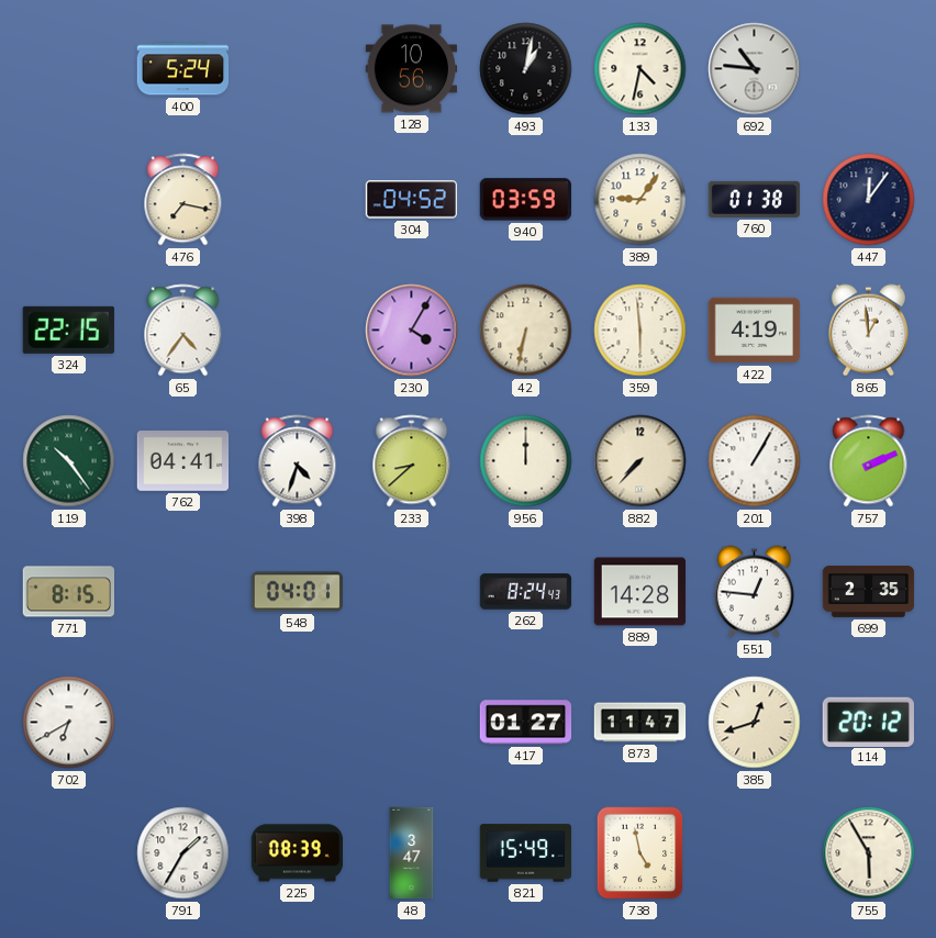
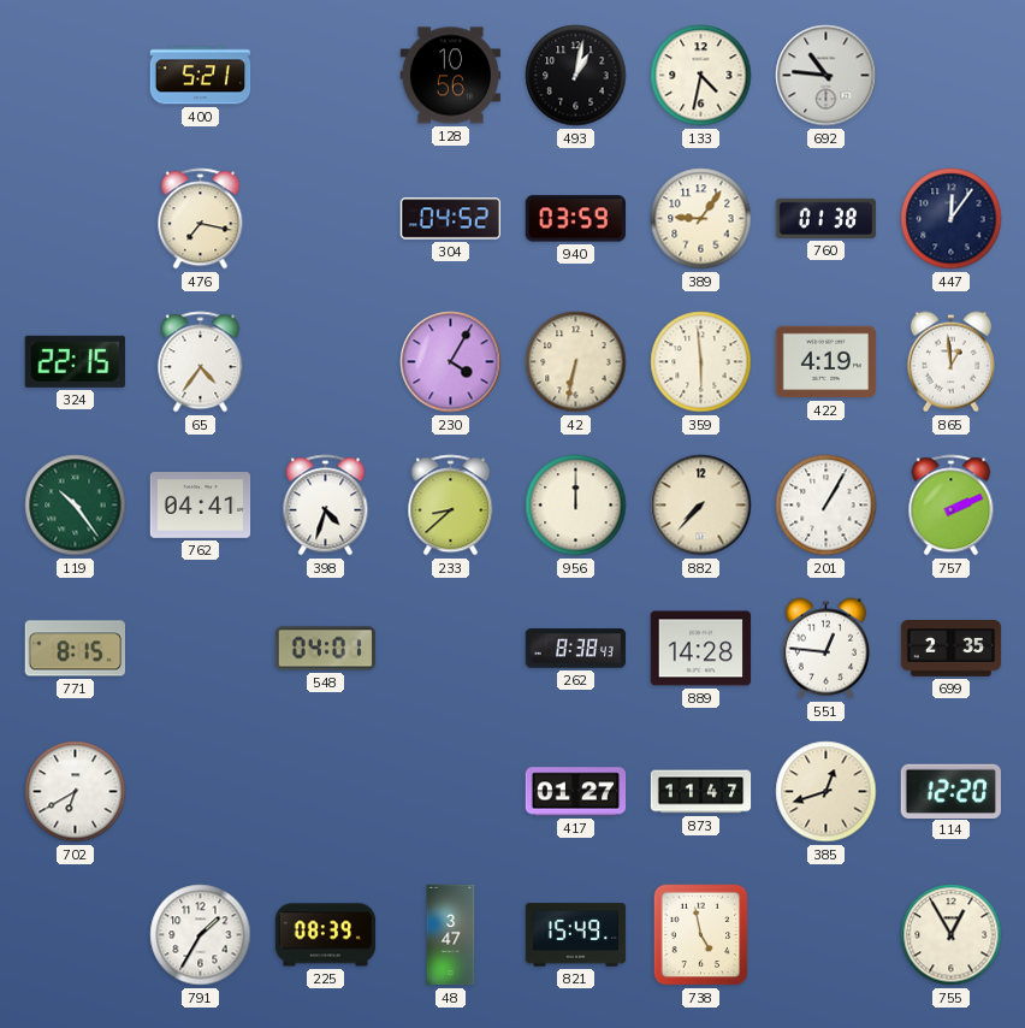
400: 5:24 -> 5:21
262: 8:24 -> 8:38
114: 20:12 -> 12:20
755: 5:55 -> 12:55
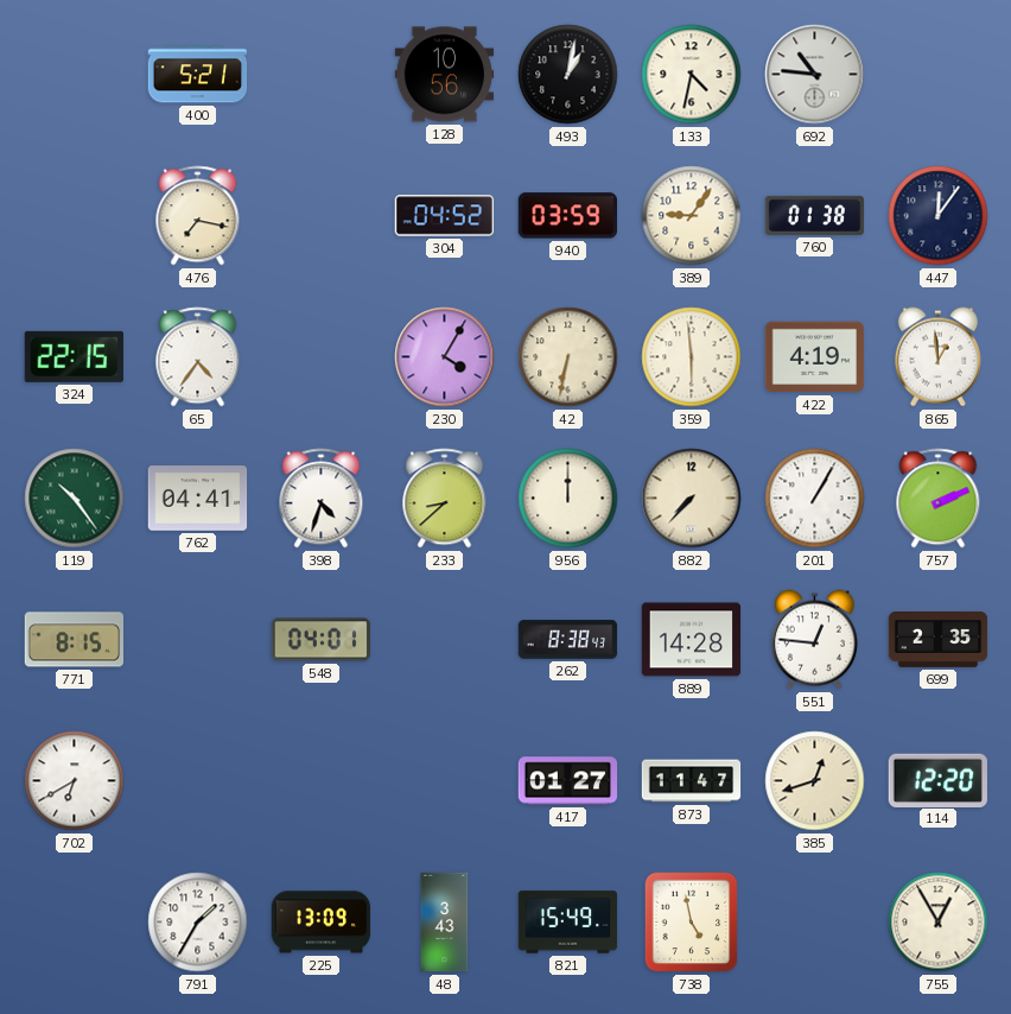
225: 08:39 -> 13:09
48: 3:47 -> 3:43
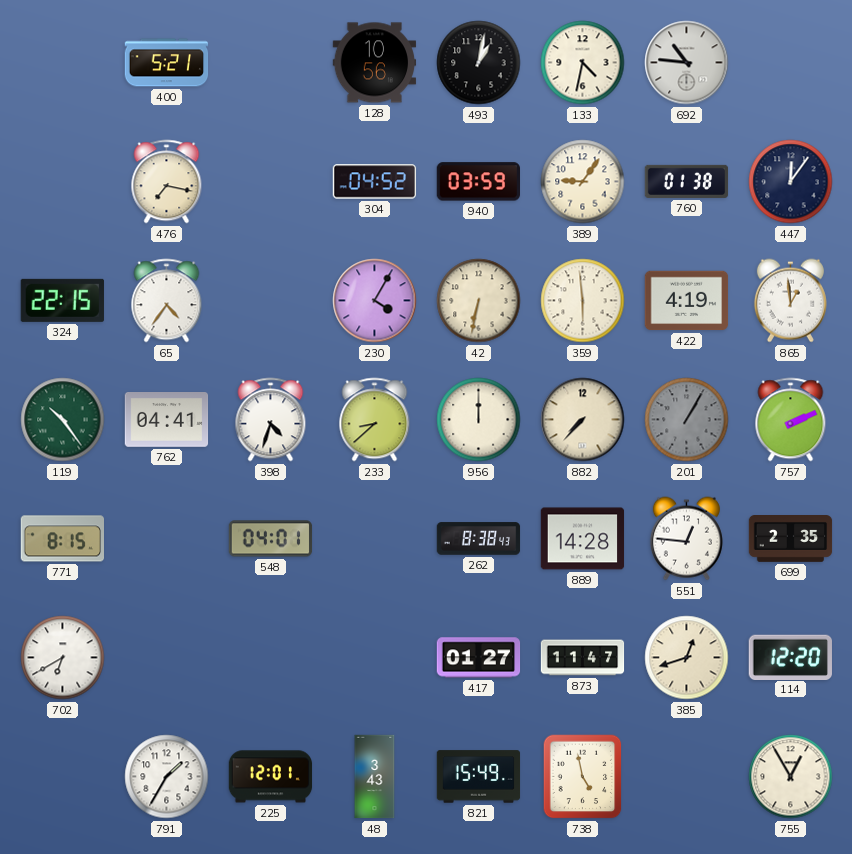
201 dial: white -> grey
225: 13:09 -> 12:01
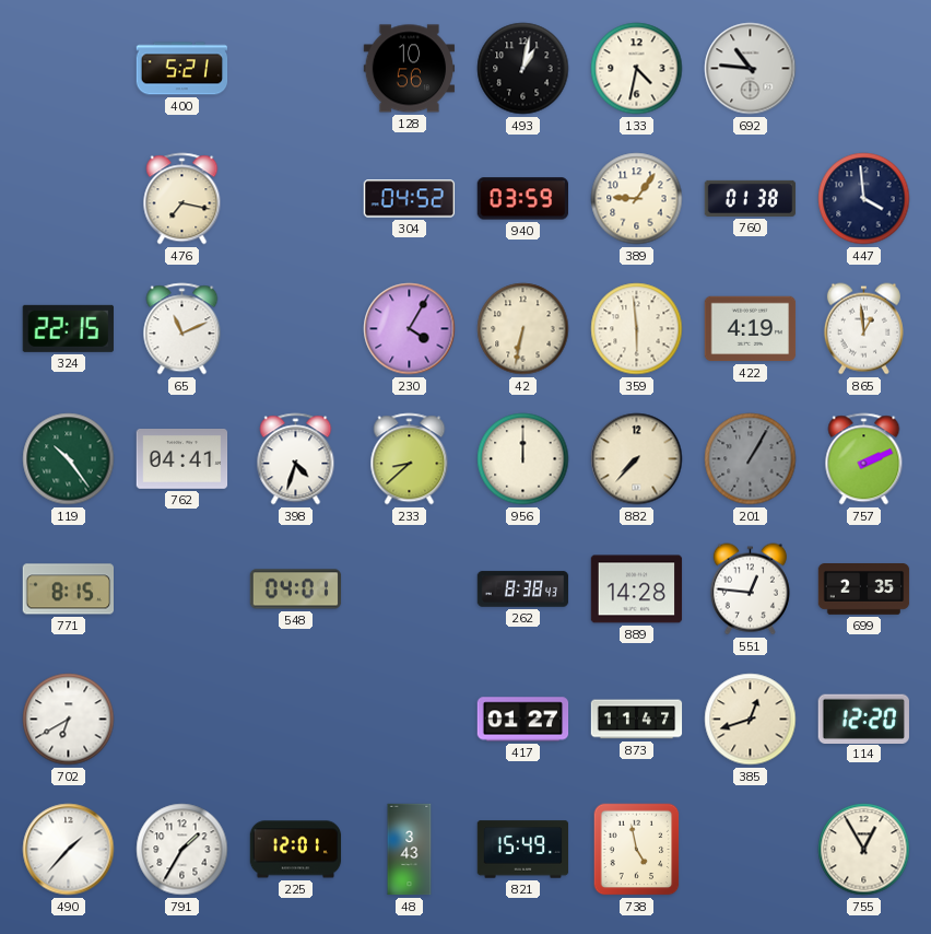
447: 12:06 -> 3:59
65: 4:36 -> 11:11
490: none -> 1:37
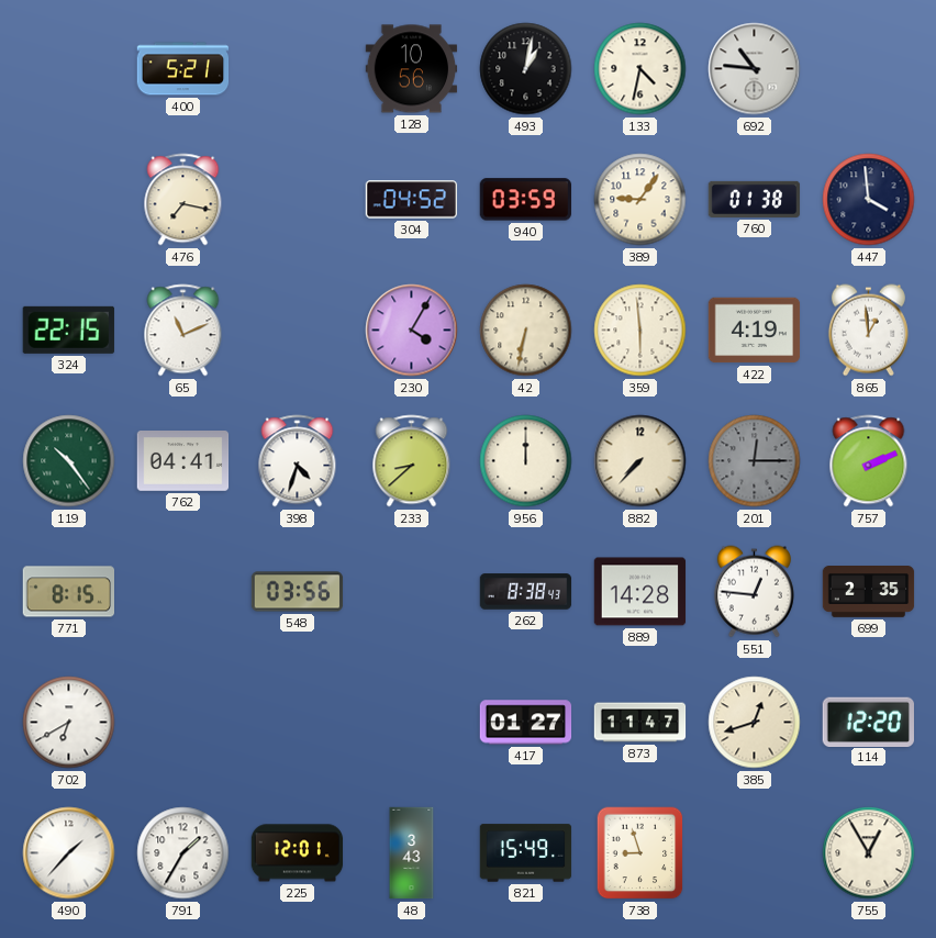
201: 1:05 -> 12:15
548: 04:01 -> 03:56
738: 4:58 -> 8:57
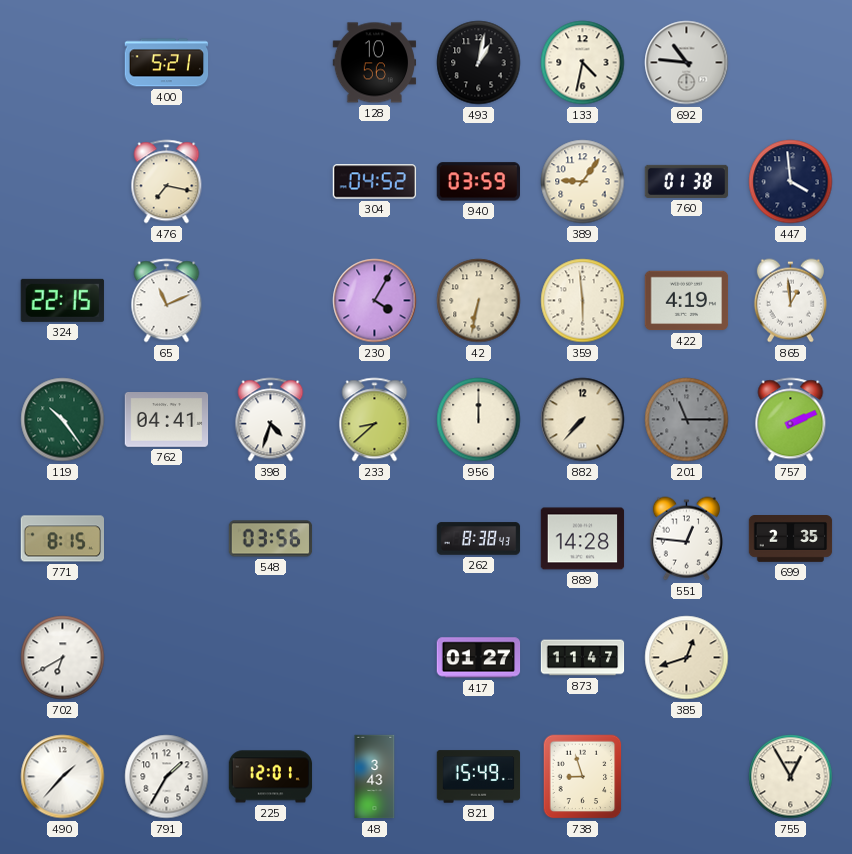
201: 12:15 -> 11:15
114: 12:20 -> none
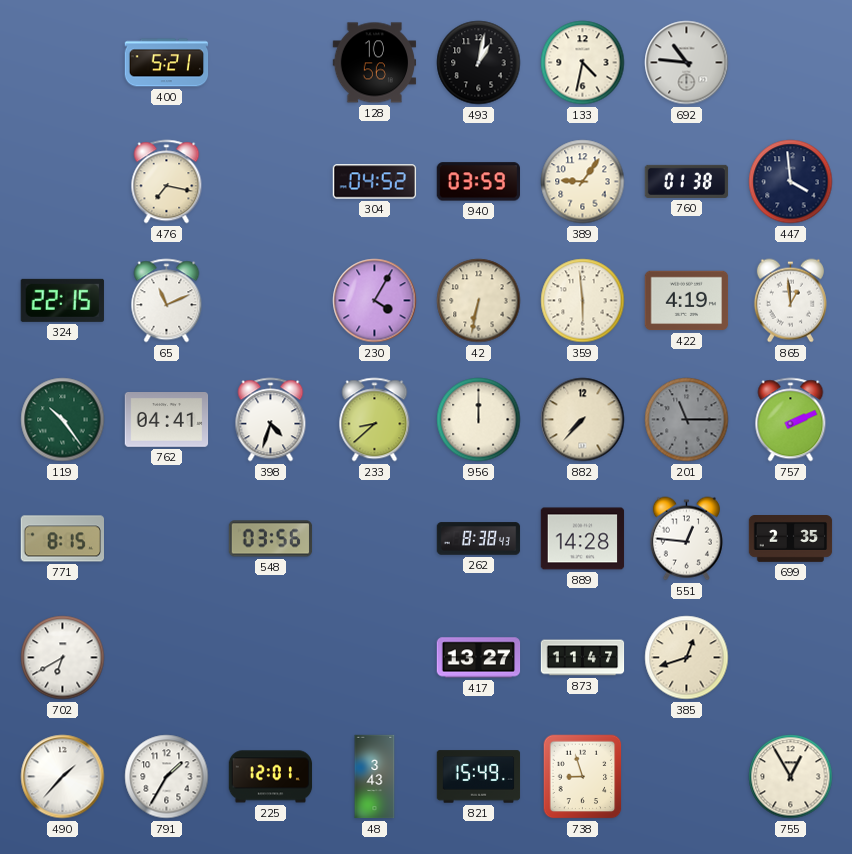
417: 01:27 -> 13:27
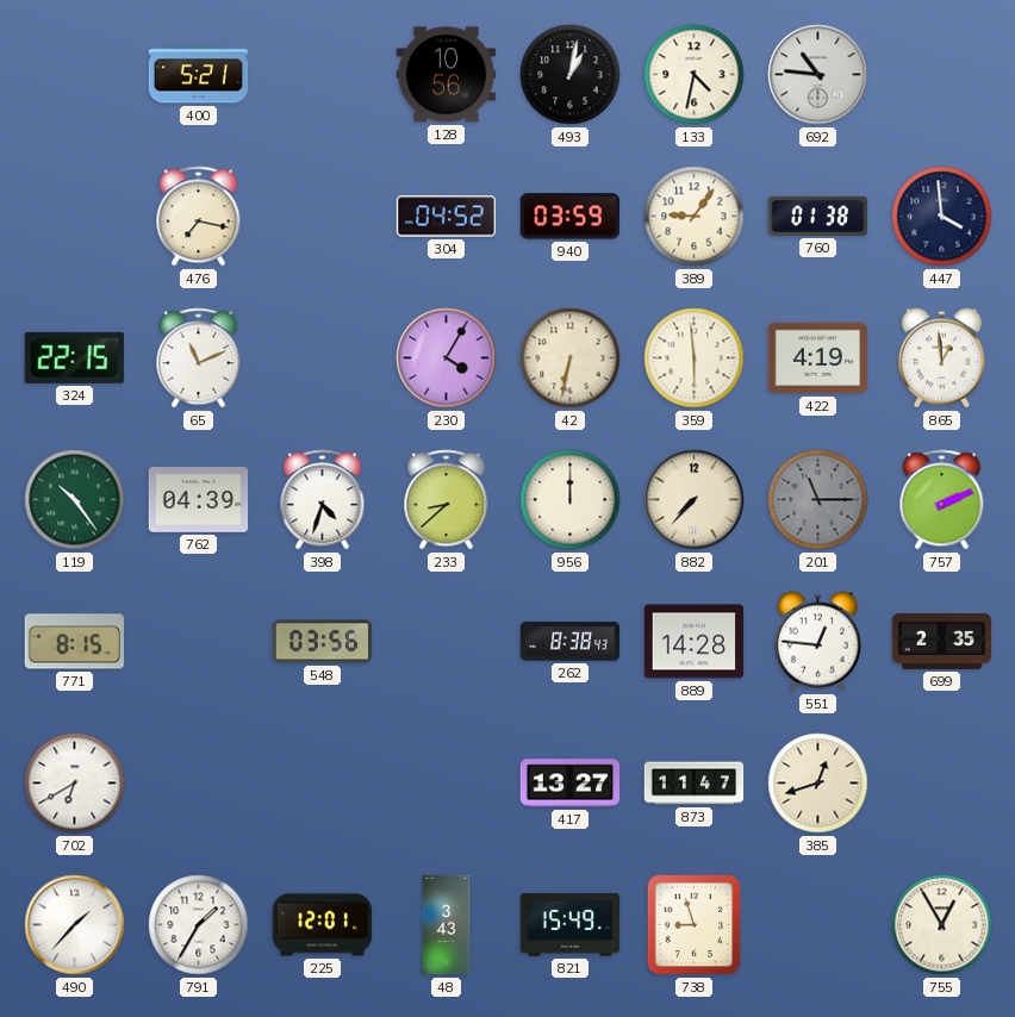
762: 04:41 -> 04:39
